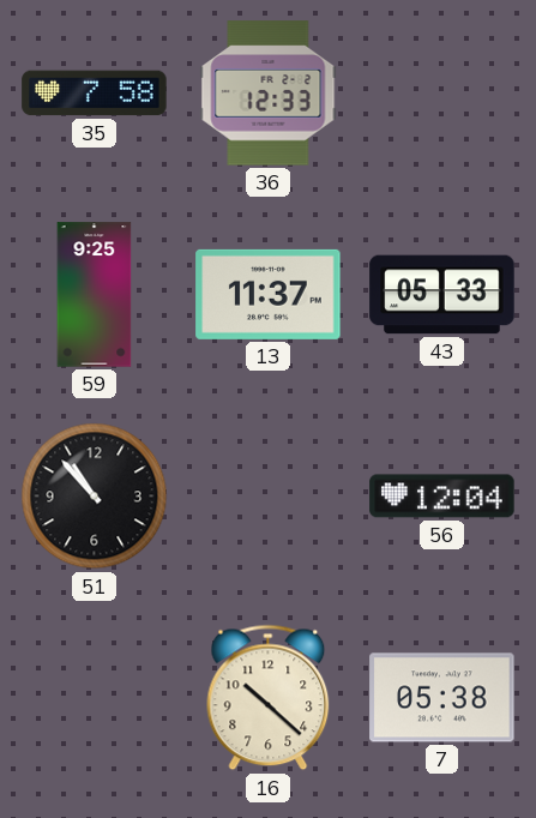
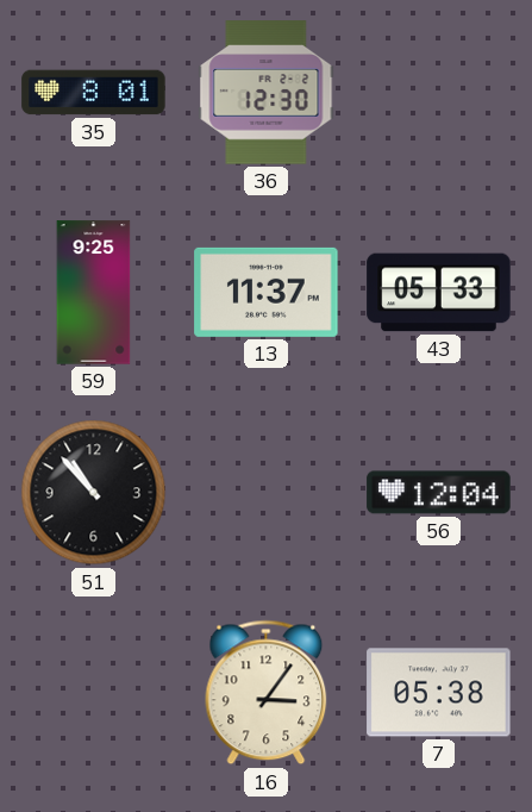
35: 7:58 -> 8:01
36: 12:33 -> 12:30
16: 10:22 -> 3:06
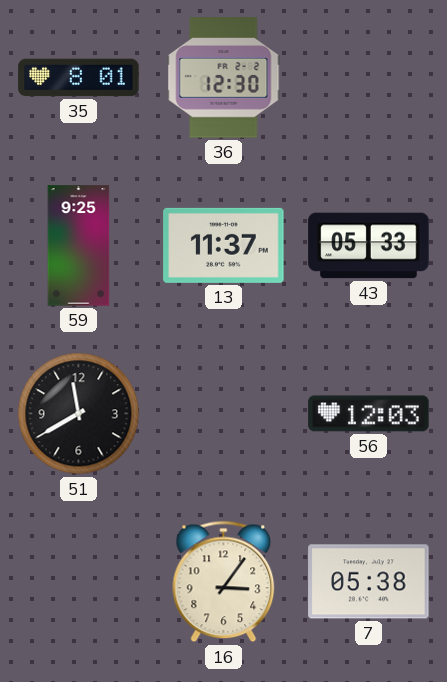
51: 10:53 -> 11:40
56: 12:04 -> 12:03
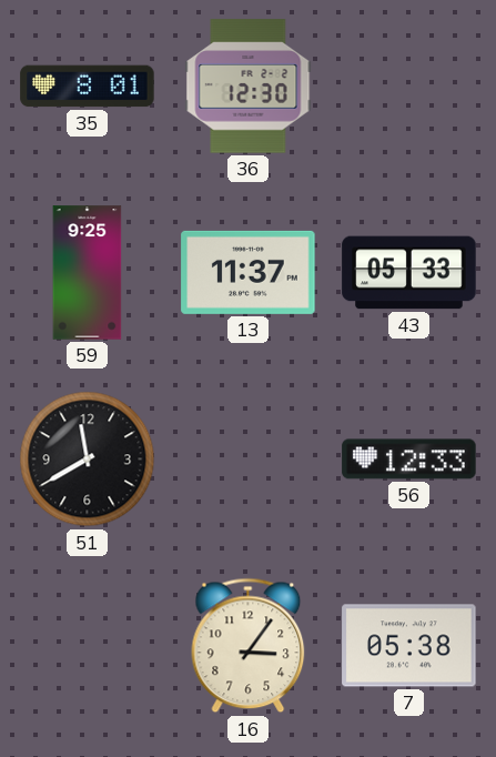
56: 12:03 -> 12:33
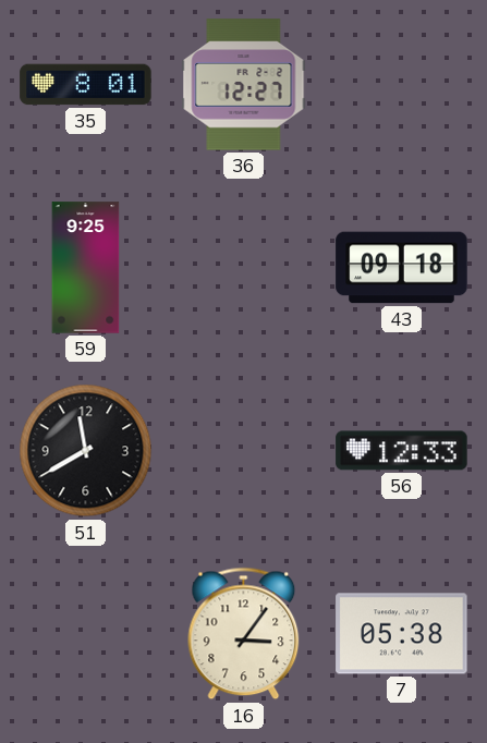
36: 12:30 -> 12:27
13: 11:37 -> none
43: 05:33 -> 09:18
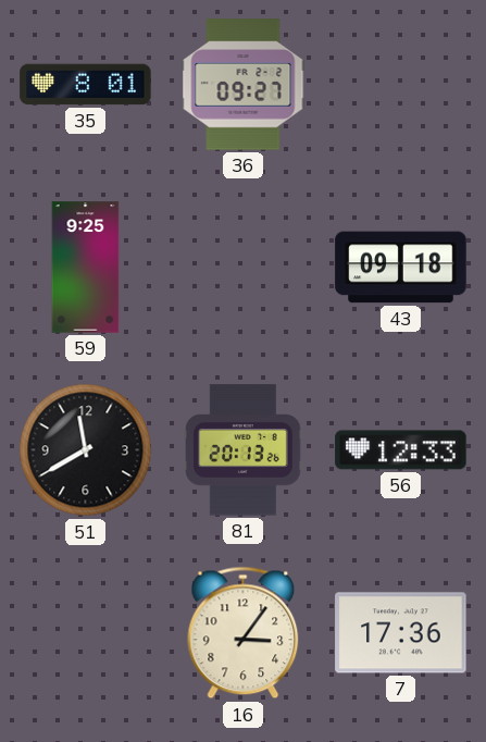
36: 12:27 -> 09:27
81: none -> 20:13
7: 05:38 -> 17:36
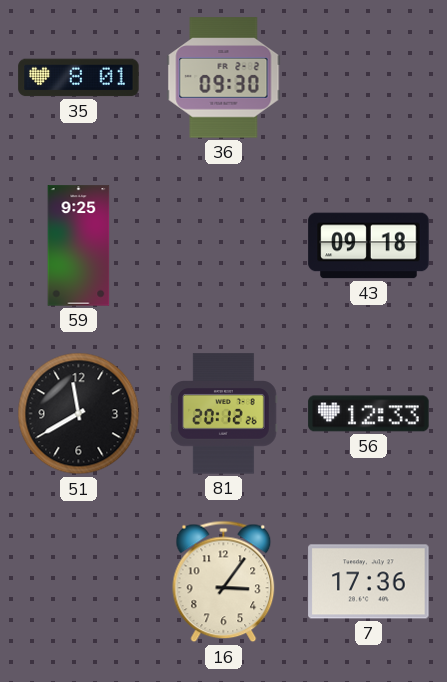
36: 09:27 -> 09:30
81: 20:13 -> 20:12
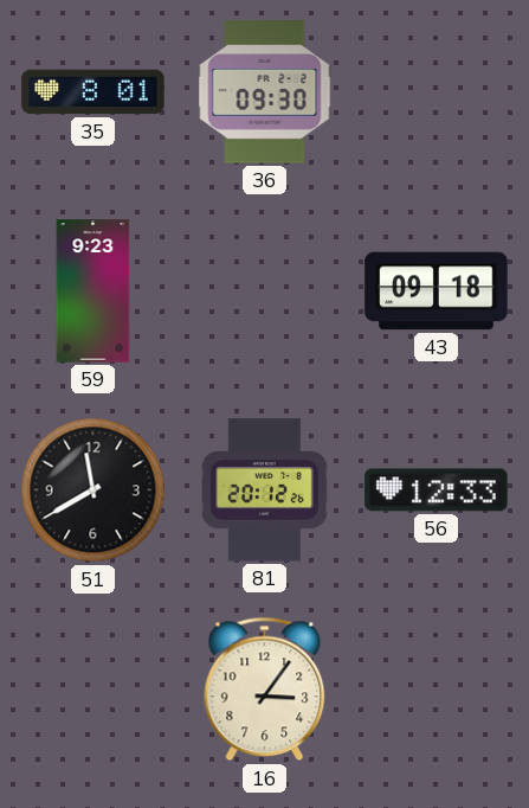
59: 9:25 -> 9:23
7: 17:36 -> none
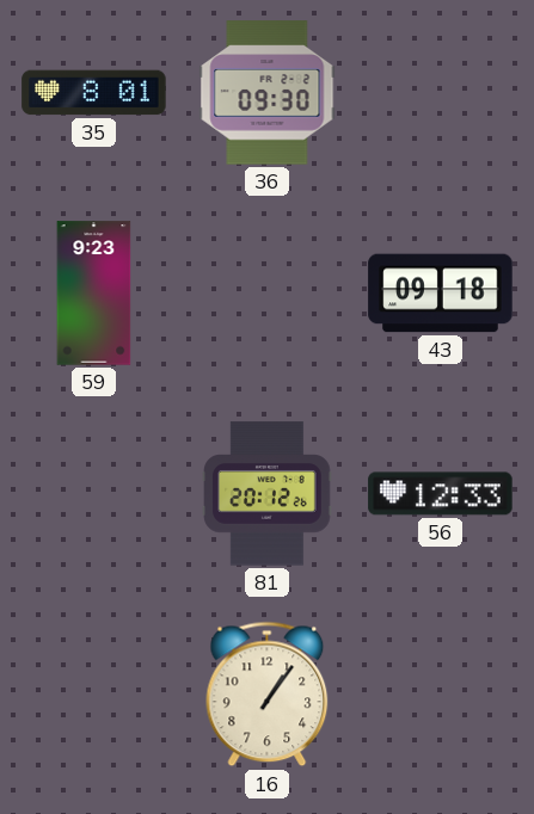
51: 11:40 -> none
16: 3:06 -> 1:06
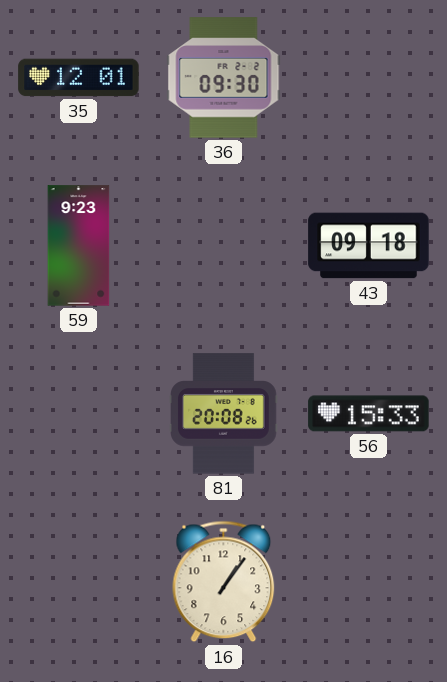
35: 8:01 -> 12:01
81: 20:12 -> 20:08
56: 12:33 -> 15:33
